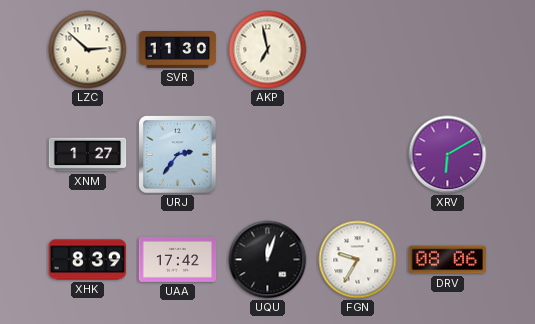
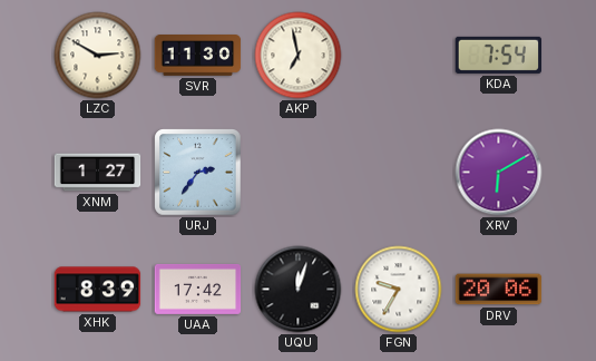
LZC: 2:52 -> 2:50
KDA: none -> 7:54
DRV: 08:06 -> 20:06
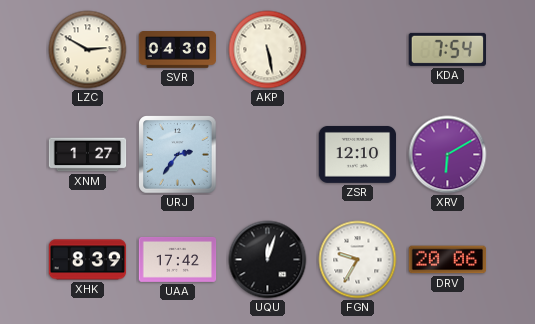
SVR: 11:30 -> 04:30
AKP: 6:58 -> 5:28
ZSR: none -> 12:10
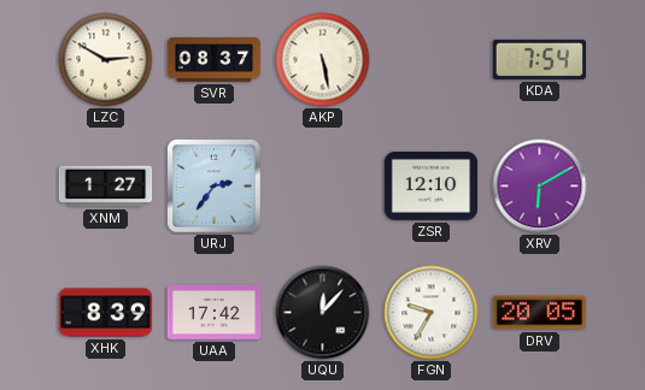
SVR: 04:30 -> 08:37
UQU: 12:03 -> 12:07
DRV: 20:06 -> 20:05
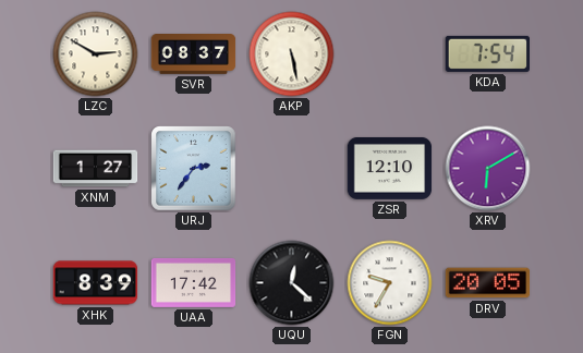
UQU: 12:07 -> 12:22
